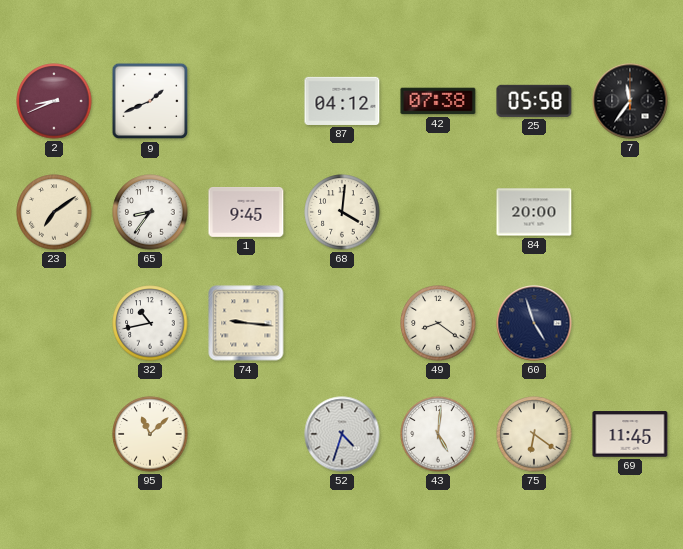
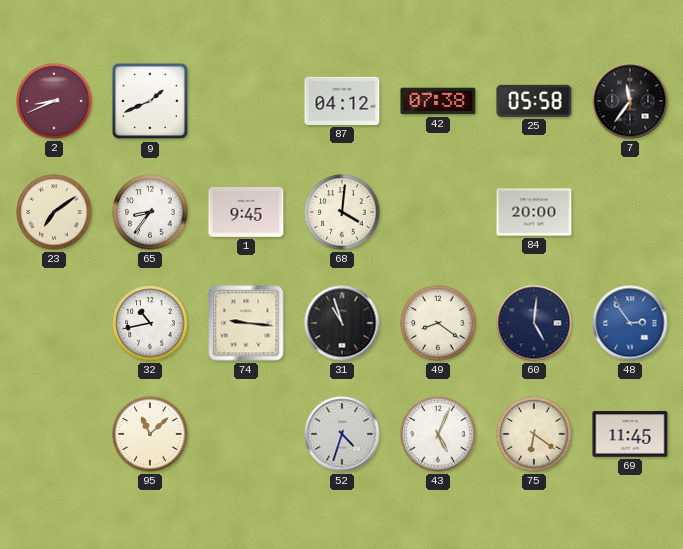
31: none -> 10:57
60: 4:57 -> 5:01
48: none -> 2:54
43: 5:01 -> 5:04
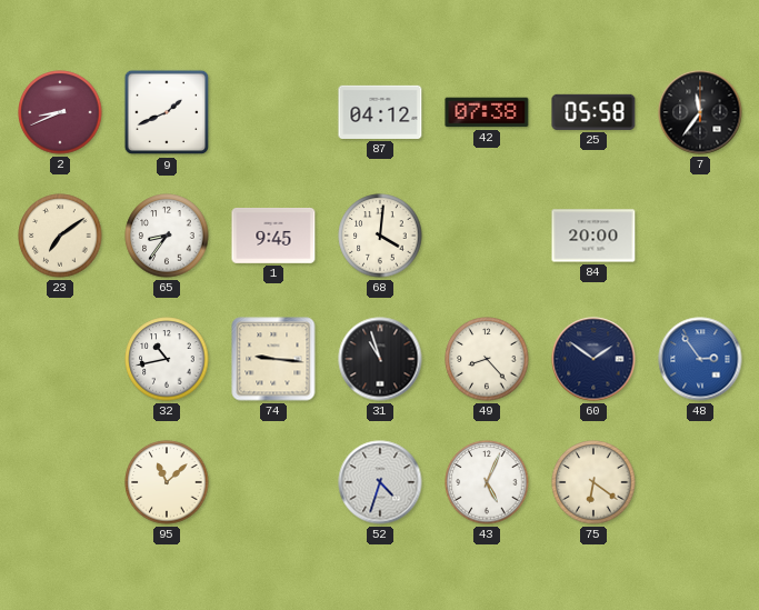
49: 8:21 -> 8:23
60: 5:01 -> 1:51
69: 11:45 -> none
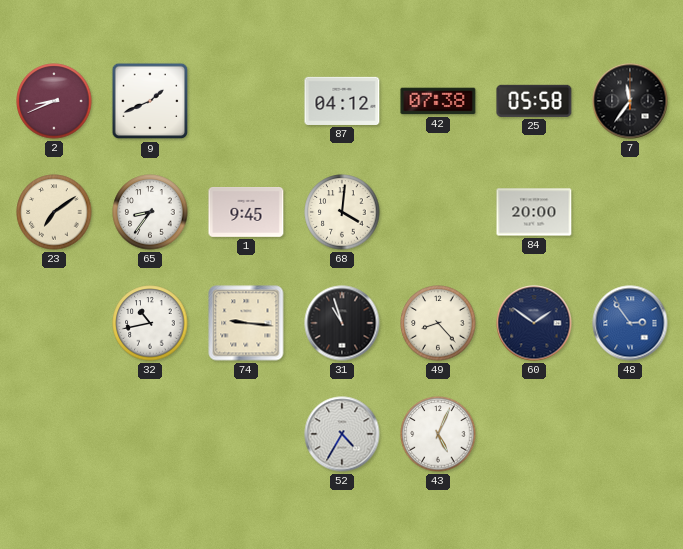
95: 11:08 -> none
52: 4:33 -> 4:35
75: 6:21 -> none
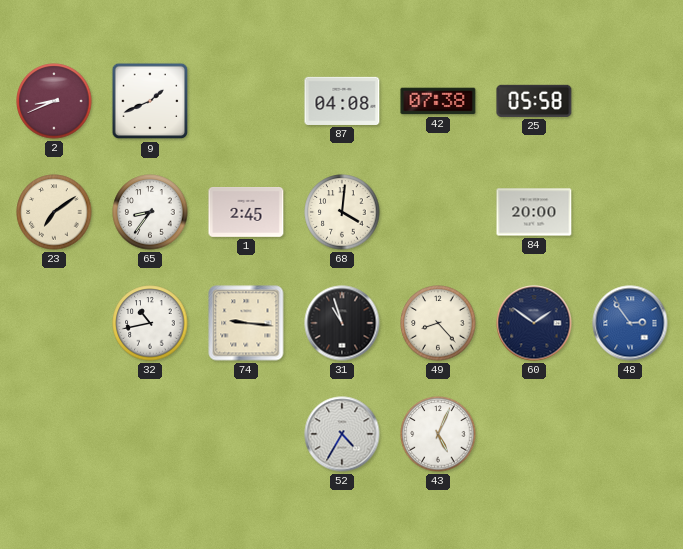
87: 04:12 -> 04:08
7: 11:36 -> none
1: 9:45 -> 2:45
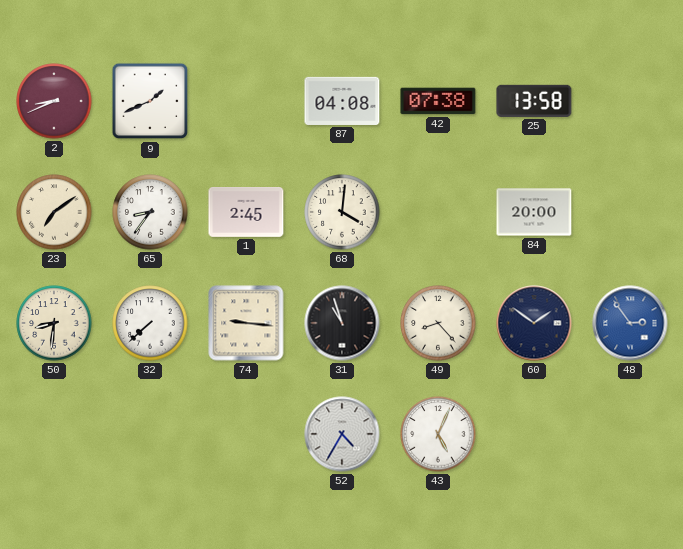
25: 05:58 -> 13:58
50: none -> 8:31
32: 10:43 -> 7:38
